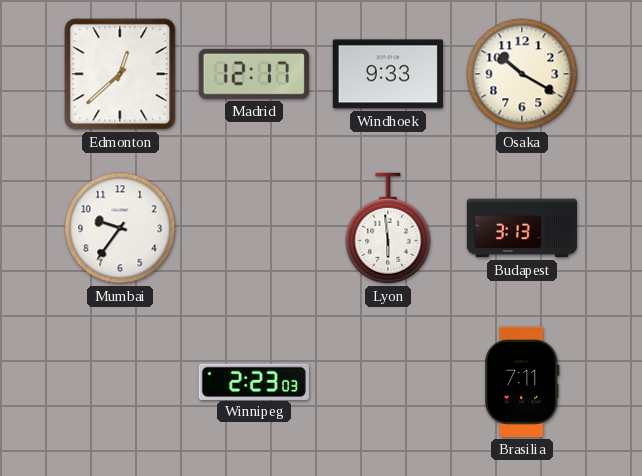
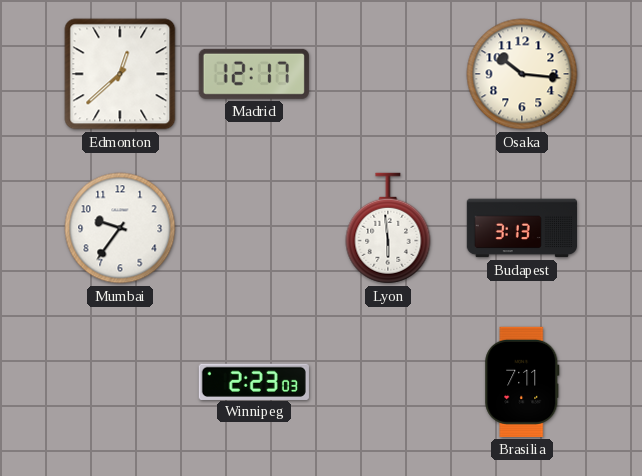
Windhoek: 9:33 -> none
Osaka: 10:20 -> 10:16
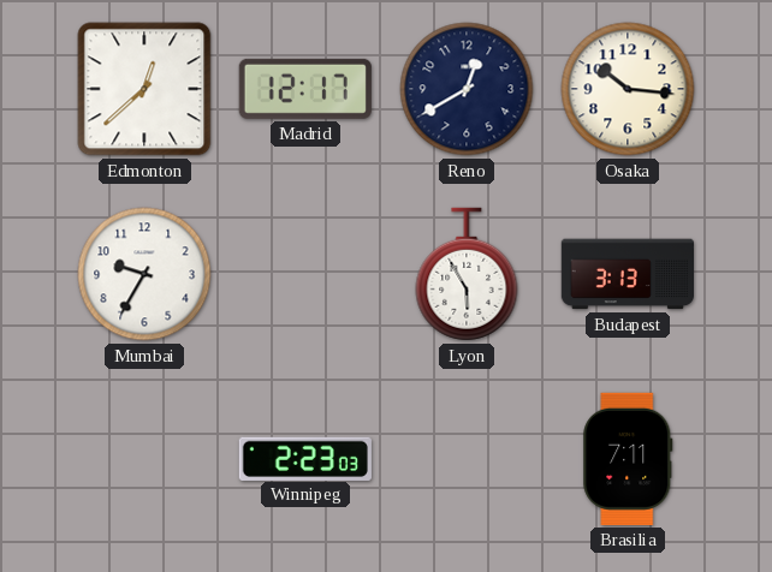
Reno: none -> 12:40
Mumbai: 9:36 -> 9:35
Lyon: 5:59 -> 5:55
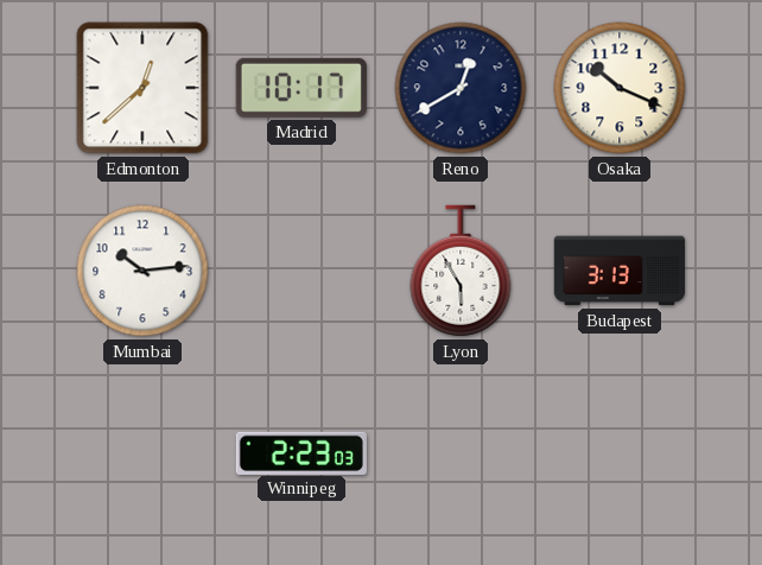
Madrid: 12:17 -> 10:17
Osaka: 10:16 -> 10:19
Mumbai: 9:35 -> 10:14
Brasilia: 7:11 -> none
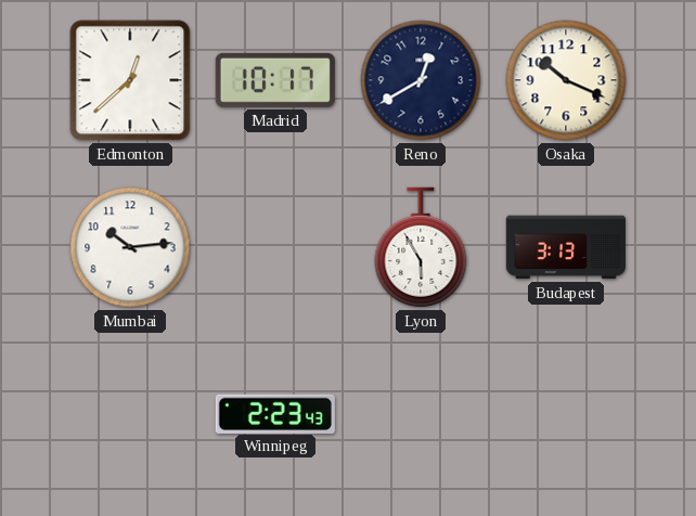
Winnipeg: 2:23:03 -> 2:23:43
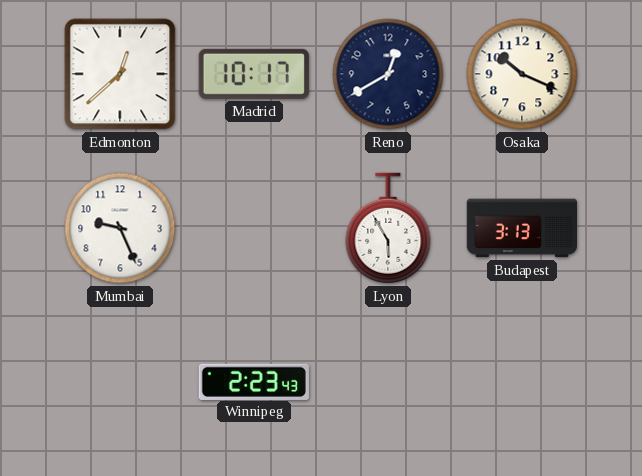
Mumbai: 10:14 -> 9:26
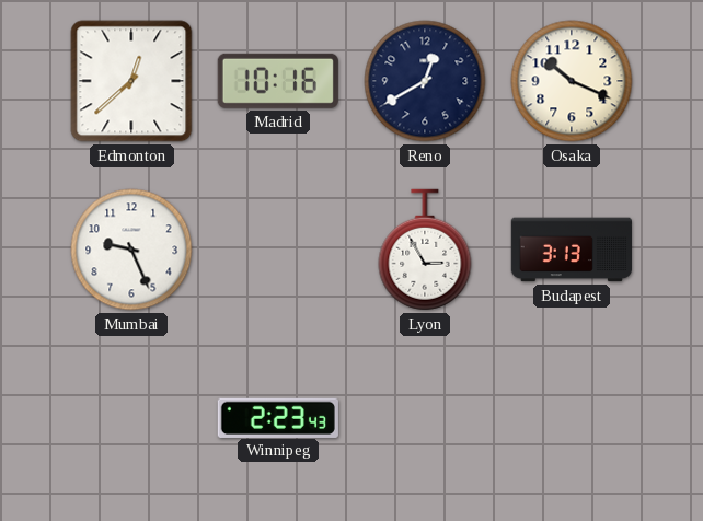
Madrid: 10:17 -> 10:16
Lyon: 5:55 -> 2:55
